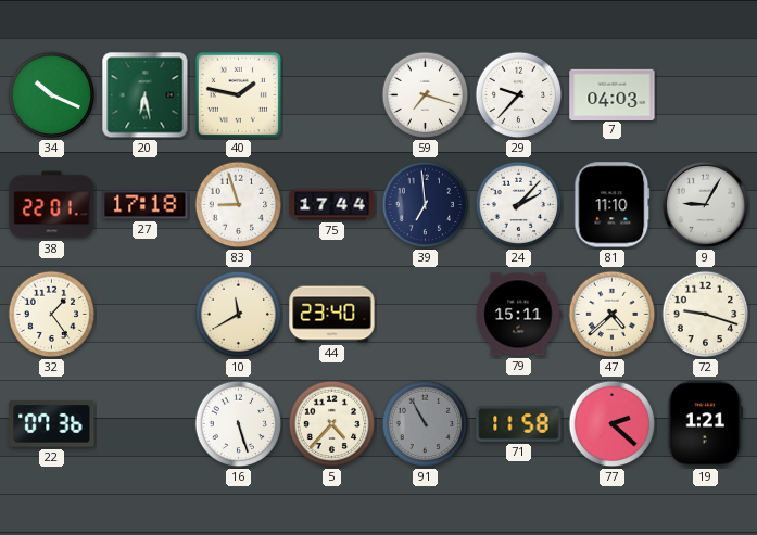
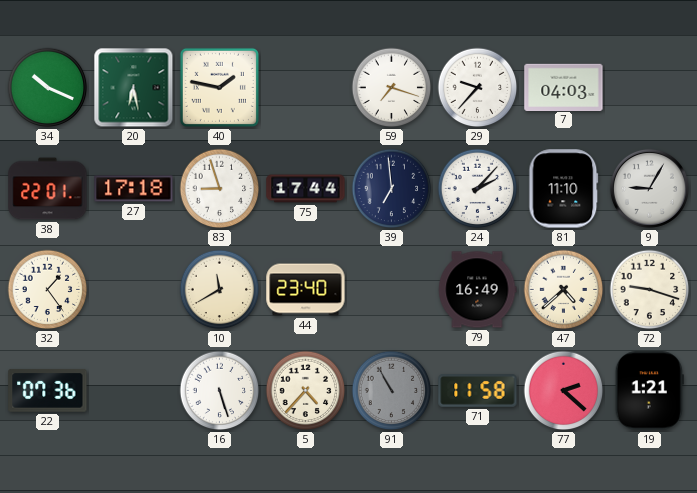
79: 15:11 -> 16:49
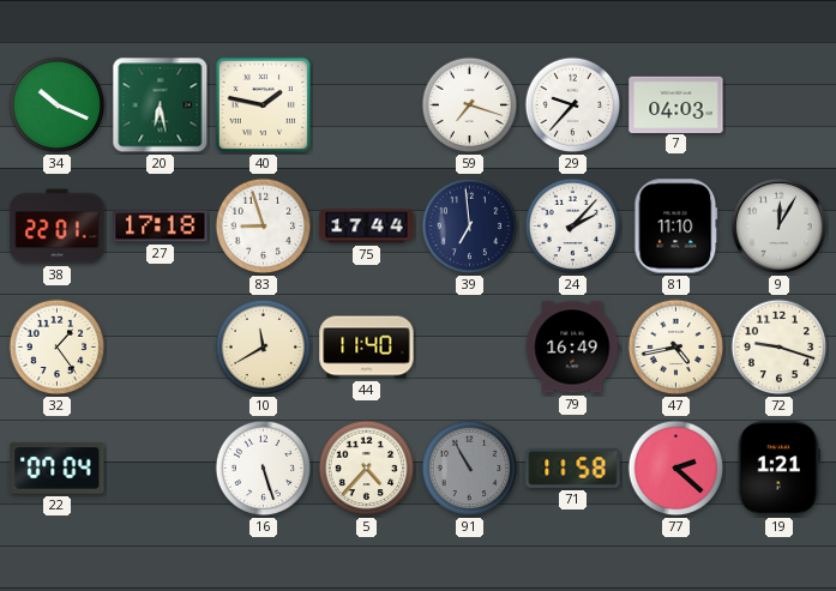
9: 9:05 -> 12:05
44: 23:40 -> 11:40
47: 4:38 -> 4:43
22: 07:36 -> 07:04
